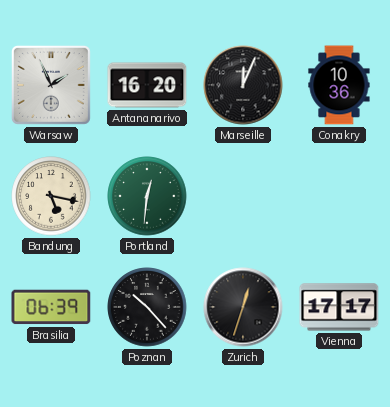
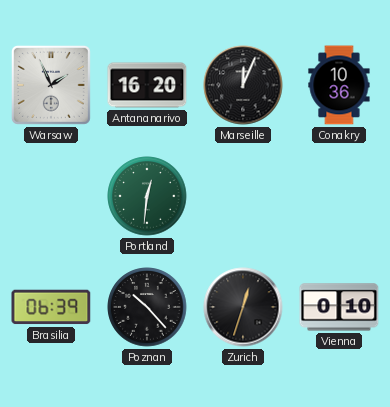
Bandung: 5:17 -> none
Vienna: 17:17 -> 0:10
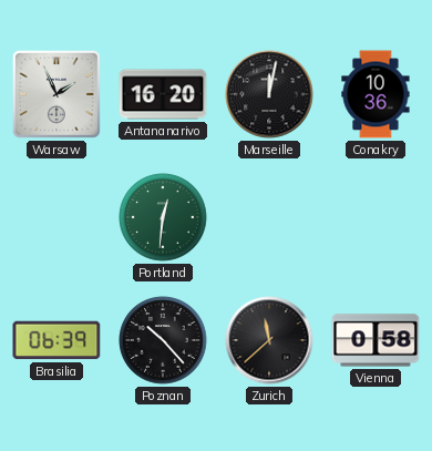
Marseille: 12:04 -> 12:02
Zurich: 12:33 -> 11:38
Vienna: 0:10 -> 0:58
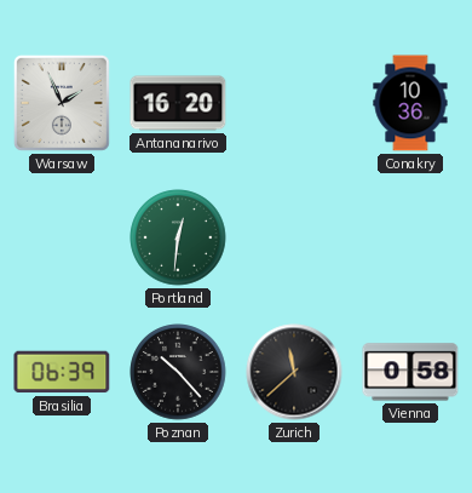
Marseille: 12:02 -> none
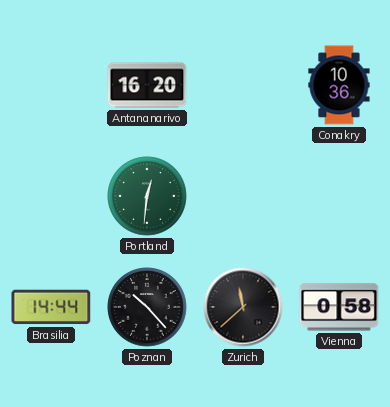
Warsaw: 1:56 -> none
Brasilia: 06:39 -> 14:44
